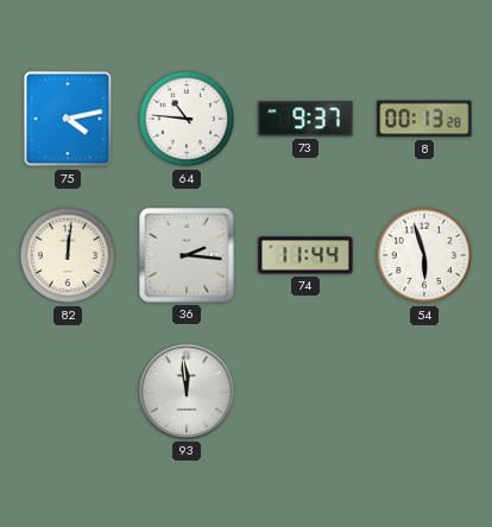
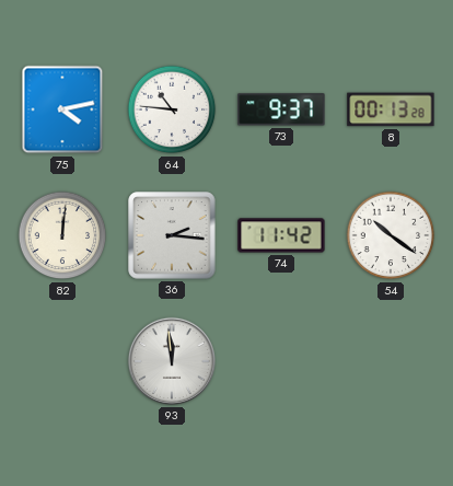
74: 11:44 -> 11:42
54: 5:57 -> 10:21
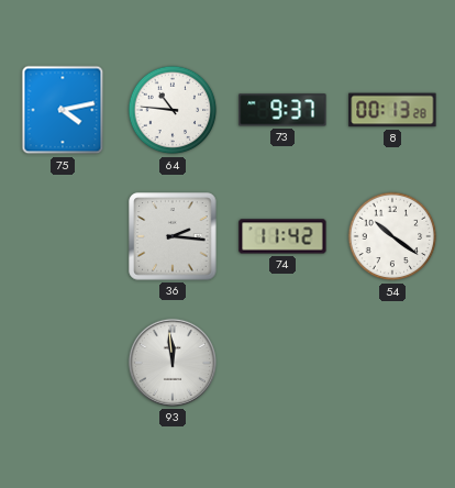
82: 12:01 -> none
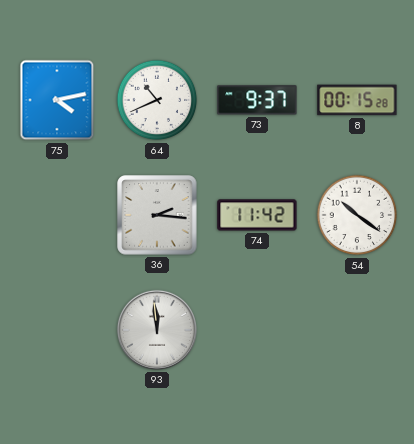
64: 10:46 -> 10:41
8: 00:13 -> 00:15
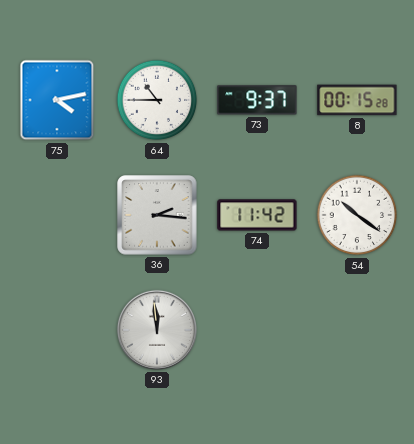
64: 10:41 -> 10:45
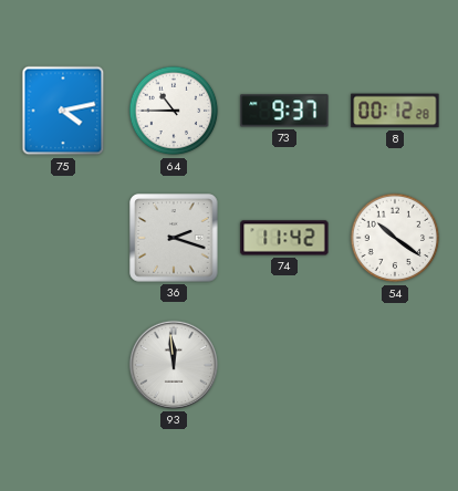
8: 00:15 -> 00:12
36: 2:16 -> 2:18
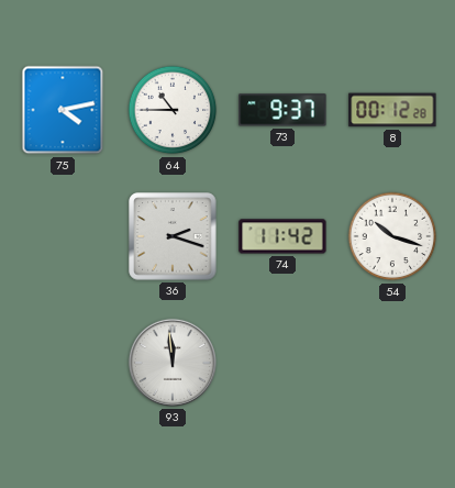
54: 10:21 -> 10:18
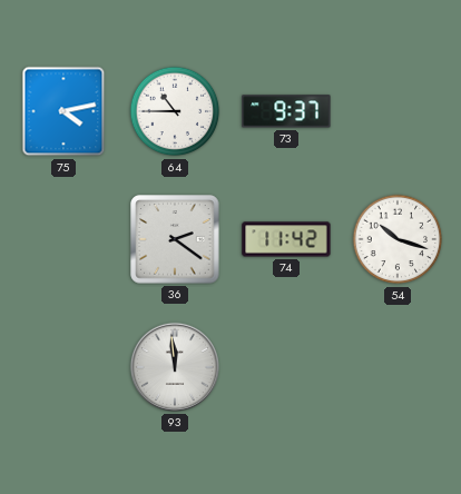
8: 00:12 -> none
36: 2:18 -> 2:21
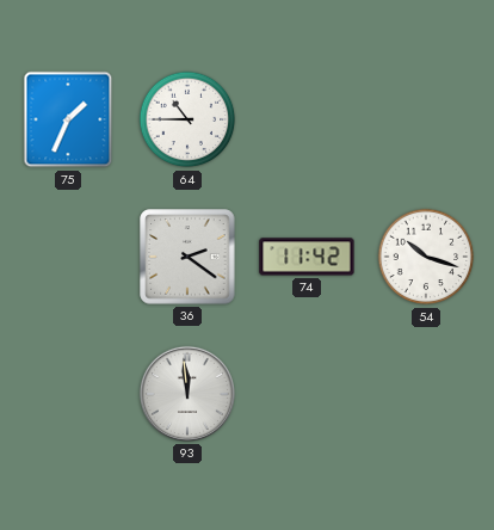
75: 4:13 -> 1:34
73: 9:37 -> none
